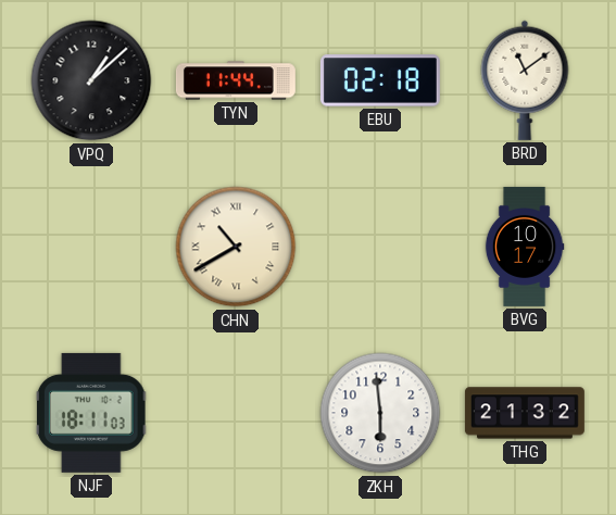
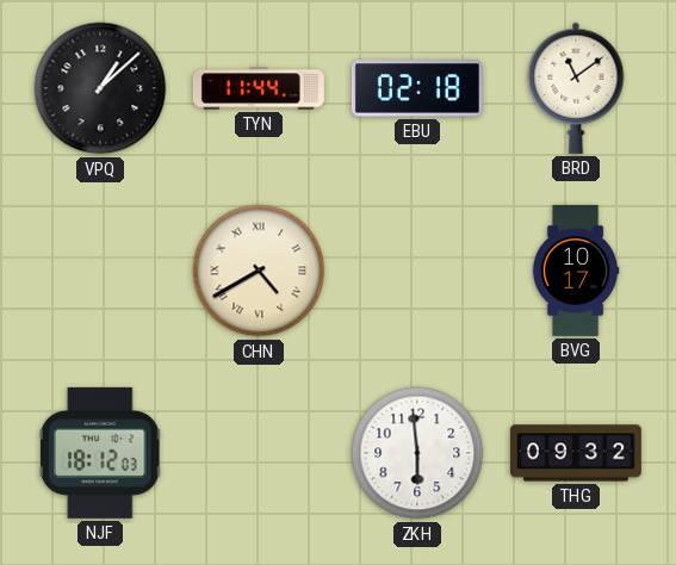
CHN: 10:40 -> 4:40
NJF: 18:11 -> 18:12
THG: 21:32 -> 09:32
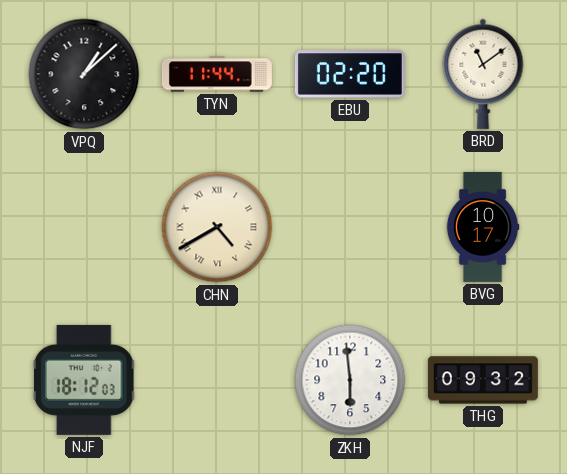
EBU: 02:18 -> 02:20
